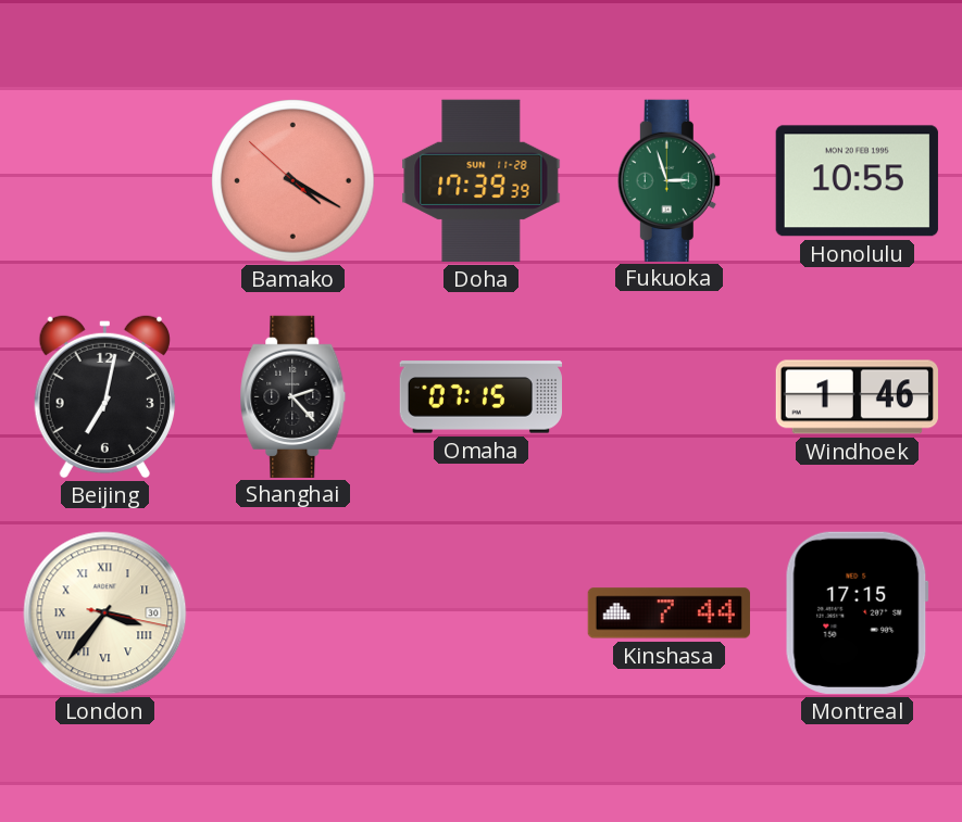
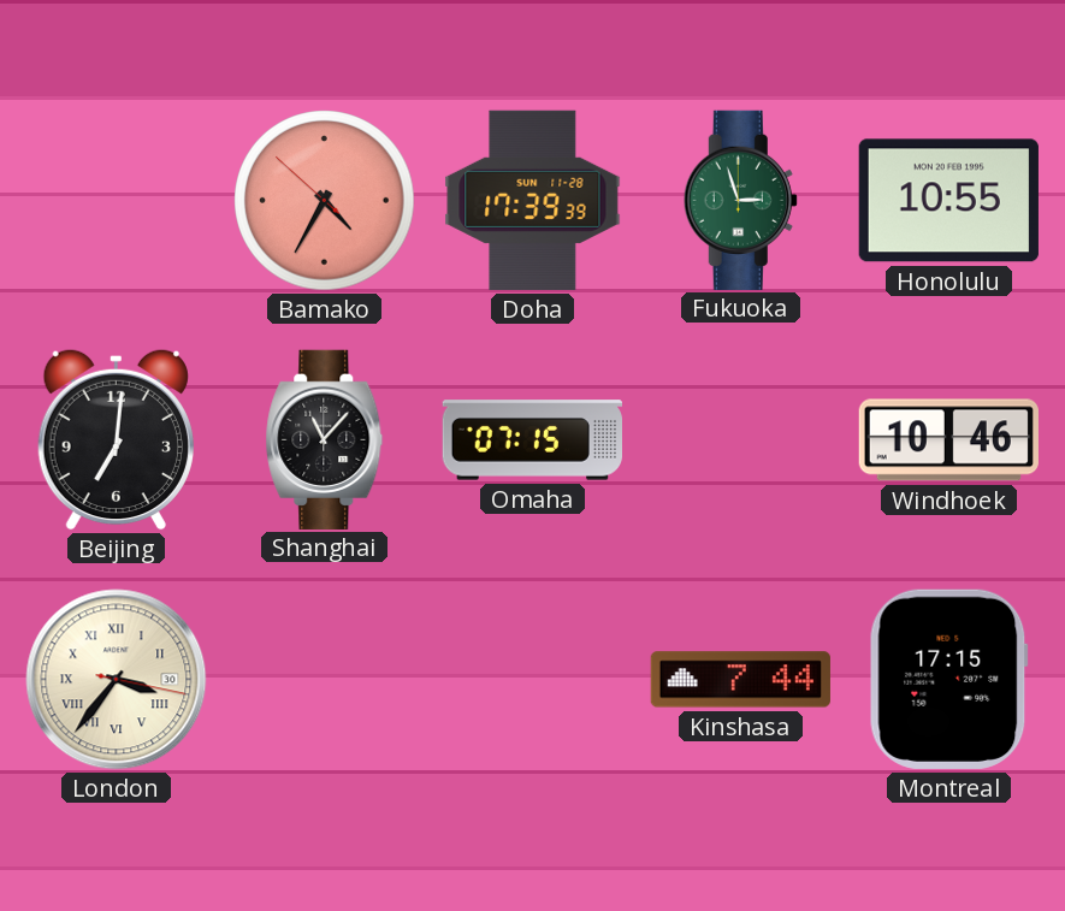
Bamako: 4:19 -> 4:34
Beijing: 7:02 -> 7:01
Shanghai: 2:23 -> 11:07
Windhoek: 1:46 -> 10:46
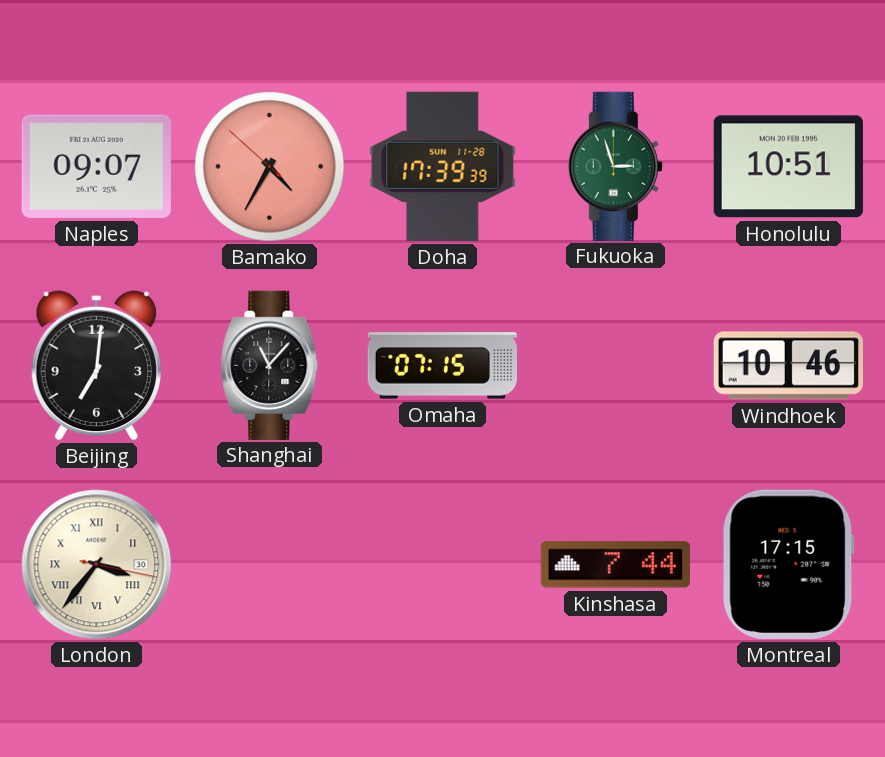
Naples: none -> 09:07
Honolulu: 10:55 -> 10:51
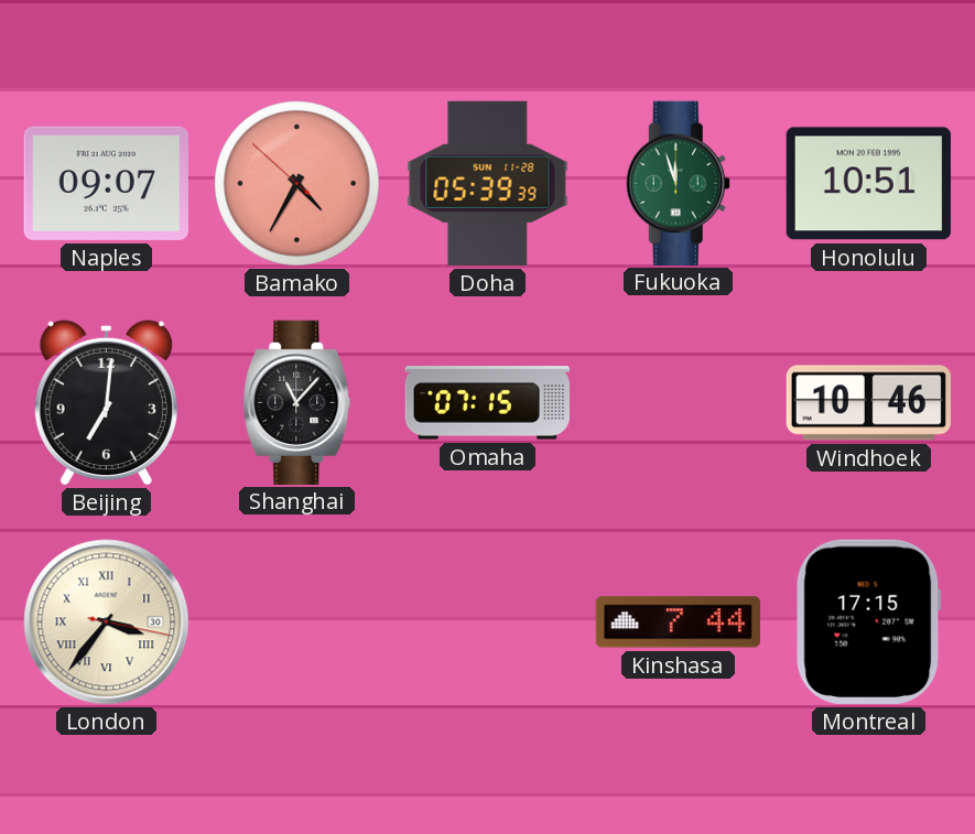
Doha: 17:39 -> 05:39
Fukuoka: 2:57 -> 11:57
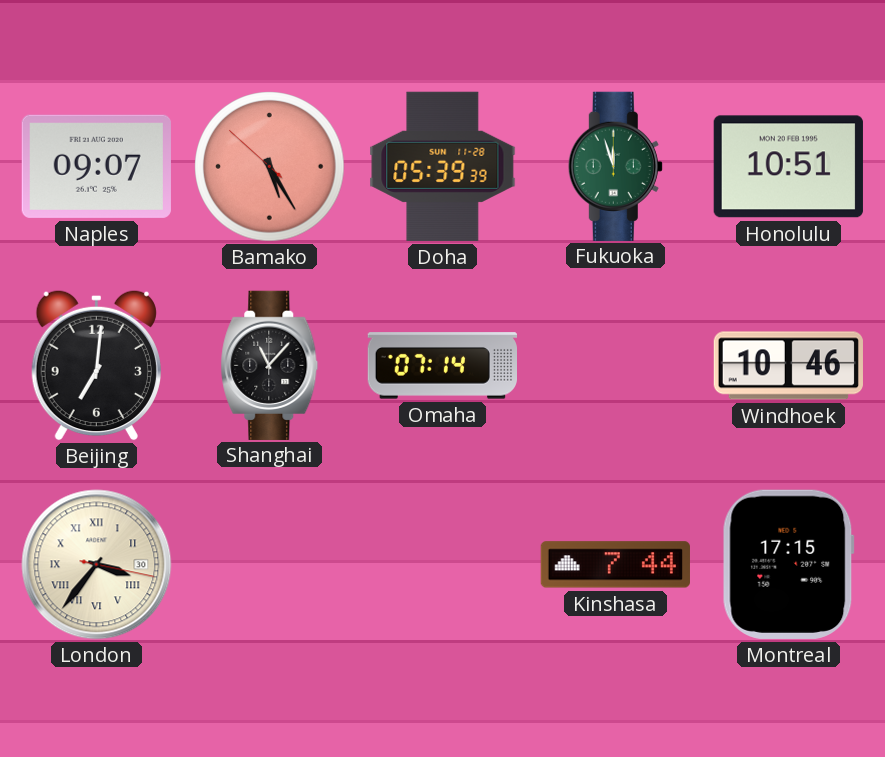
Bamako: 4:34 -> 5:24
Omaha: 07:15 -> 07:14
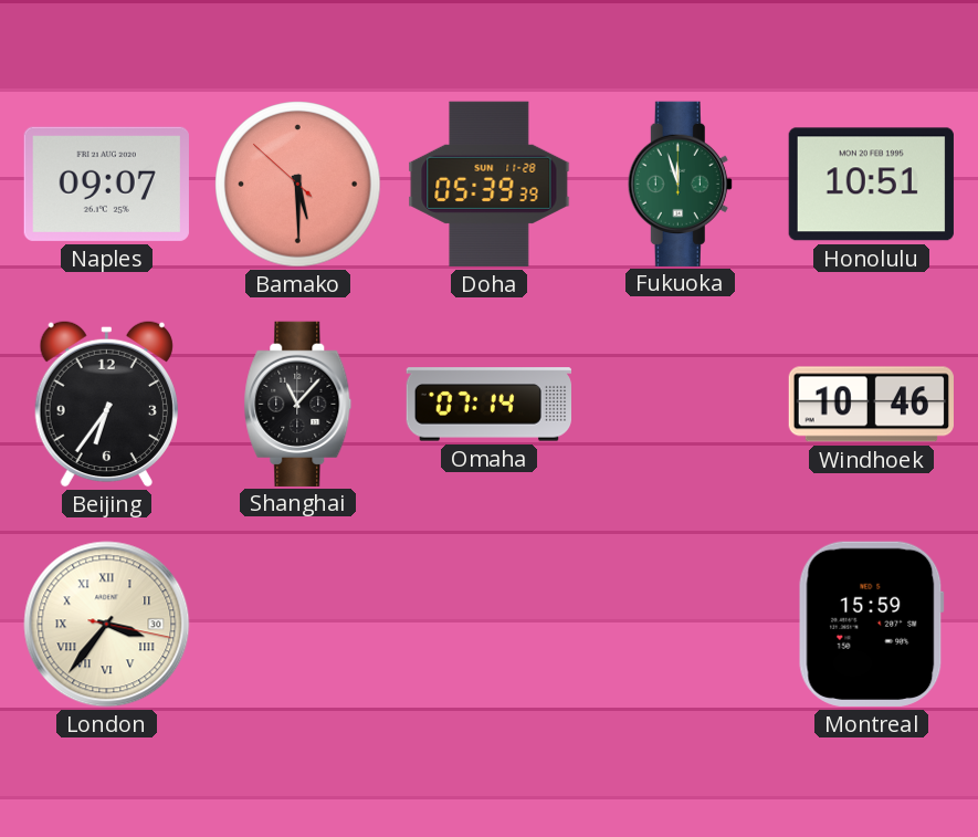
Bamako: 5:24 -> 5:29
Beijing: 7:01 -> 6:36
Kinshasa: 7:44 -> none
Montreal: 17:15 -> 15:59
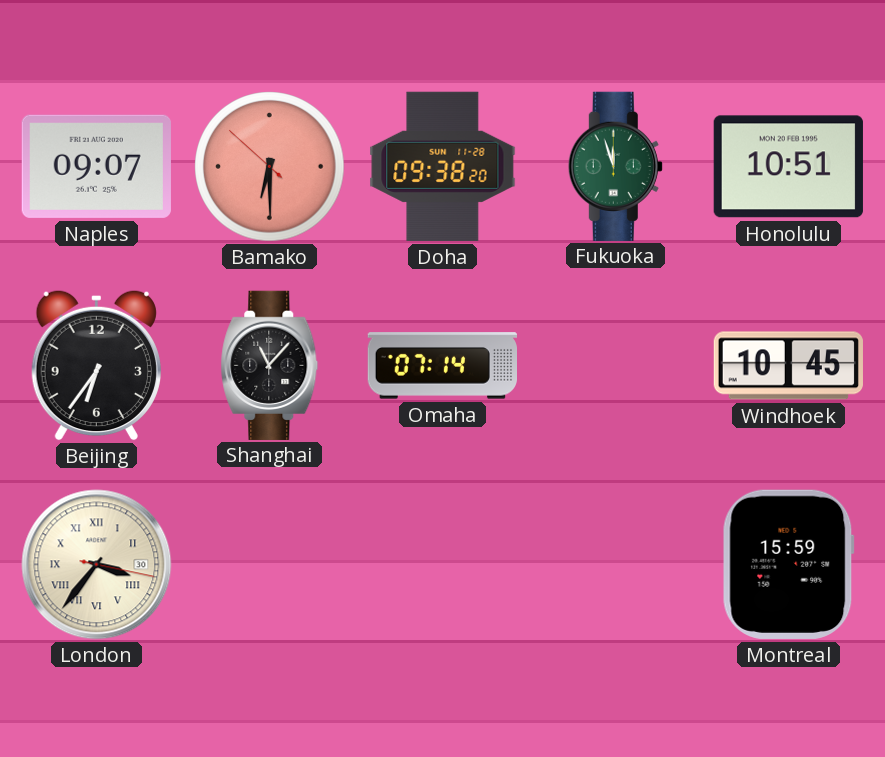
Bamako: 5:29 -> 6:29
Doha: 05:39 -> 09:38
Windhoek: 10:46 -> 10:45
